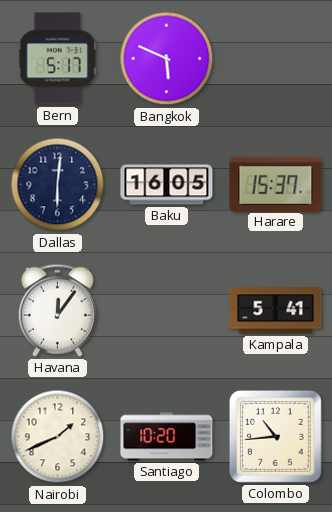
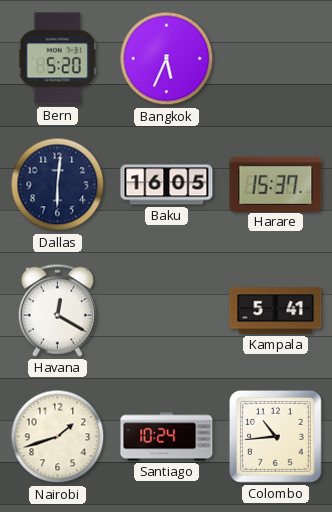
Bern: 5:17 -> 5:20
Bangkok: 5:49 -> 5:34
Havana: 12:06 -> 12:20
Nairobi: 1:41 -> 1:42
Santiago: 10:20 -> 10:24
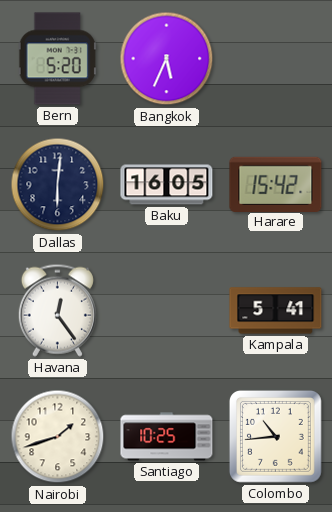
Harare: 15:37 -> 15:42
Havana: 12:20 -> 12:24
Santiago: 10:24 -> 10:25
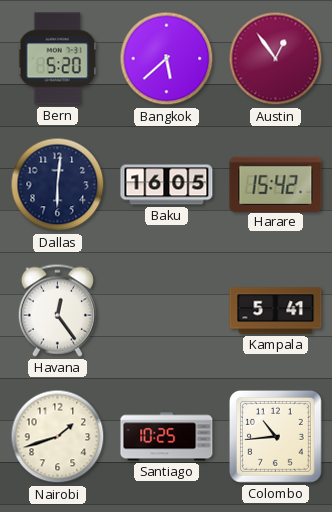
Bangkok: 5:34 -> 5:38
Austin: none -> 12:54
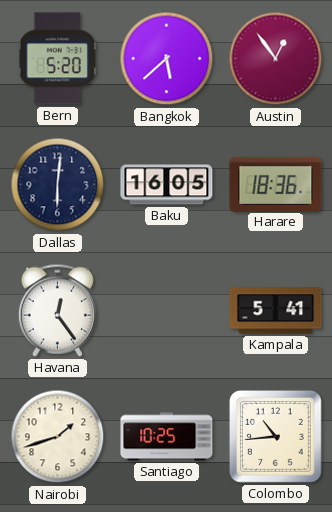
Harare: 15:42 -> 18:36
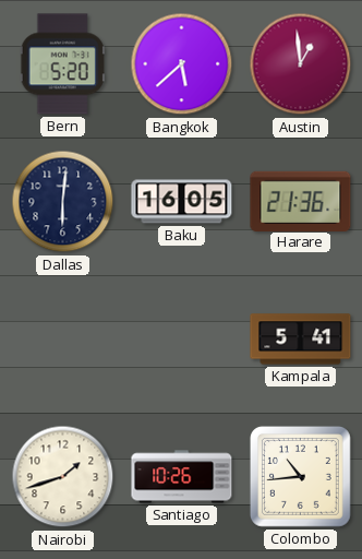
Austin: 12:54 -> 12:59
Harare: 18:36 -> 21:36
Havana: 12:24 -> none
Santiago: 10:25 -> 10:26
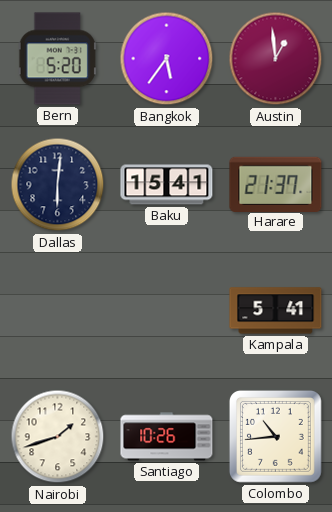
Bangkok: 5:38 -> 5:36
Baku: 16:05 -> 15:41
Harare: 21:36 -> 21:37
